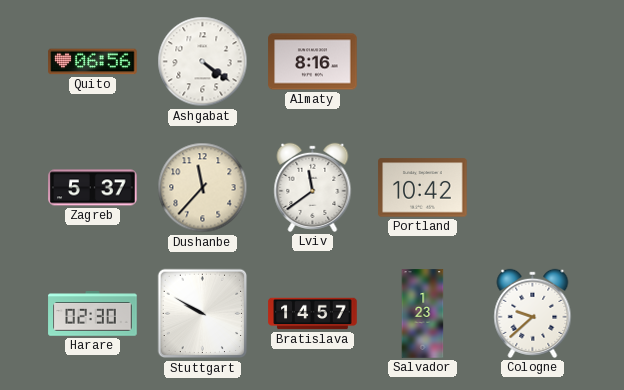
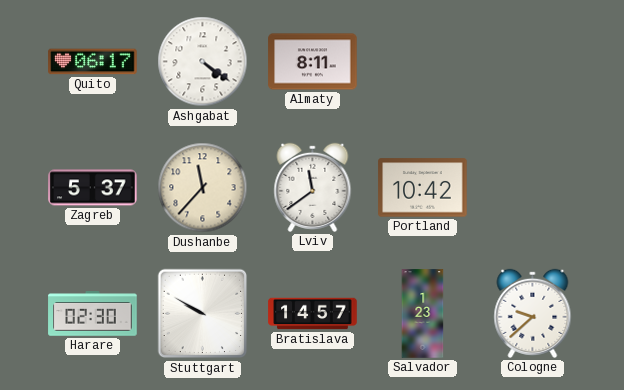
Quito: 06:56 -> 06:17
Almaty: 8:16 -> 8:11
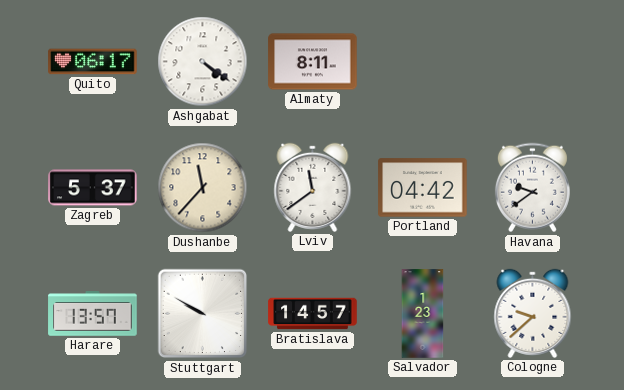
Portland: 10:42 -> 04:42
Havana: none -> 9:39
Harare: 02:30 -> 13:57
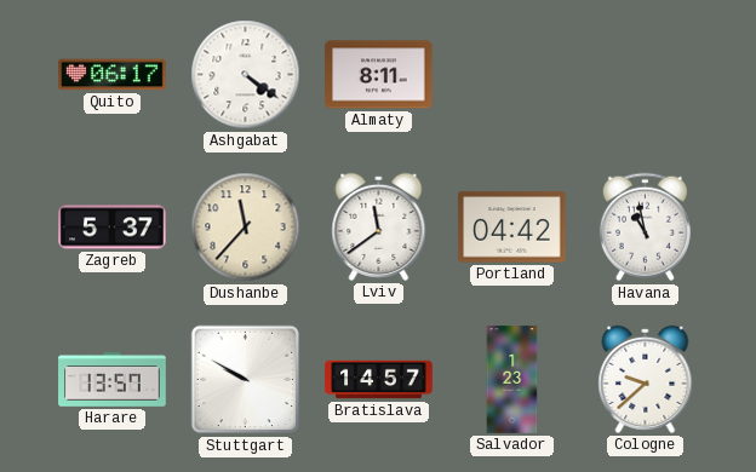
Havana: 9:39 -> 10:58
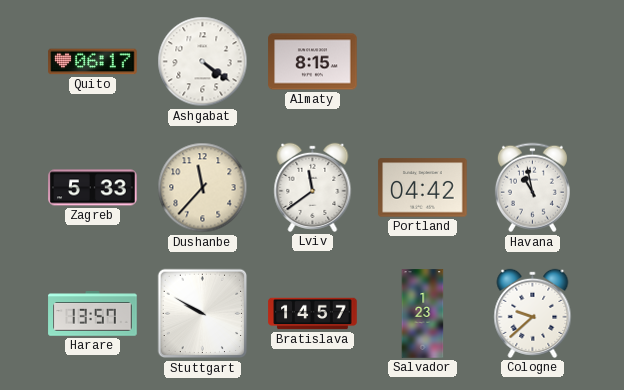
Almaty: 8:11 -> 8:15
Zagreb: 5:37 -> 5:33
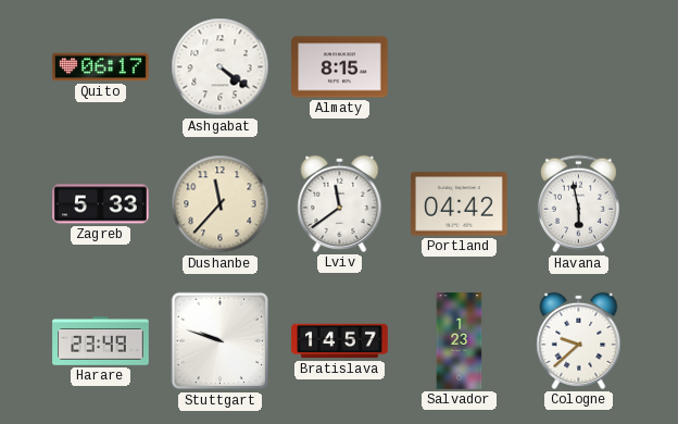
Havana: 10:58 -> 5:58
Harare: 13:57 -> 23:49
Stuttgart: 9:50 -> 9:48
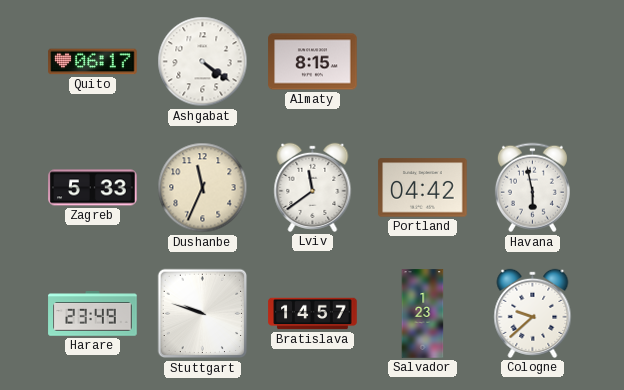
Dushanbe: 11:37 -> 11:34
